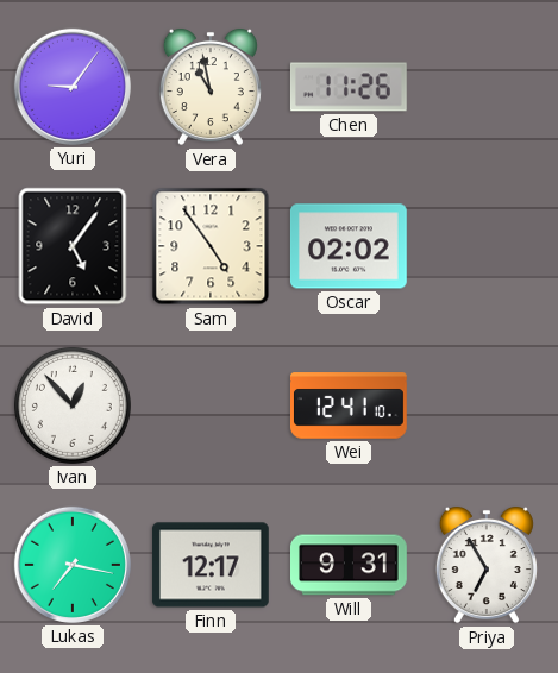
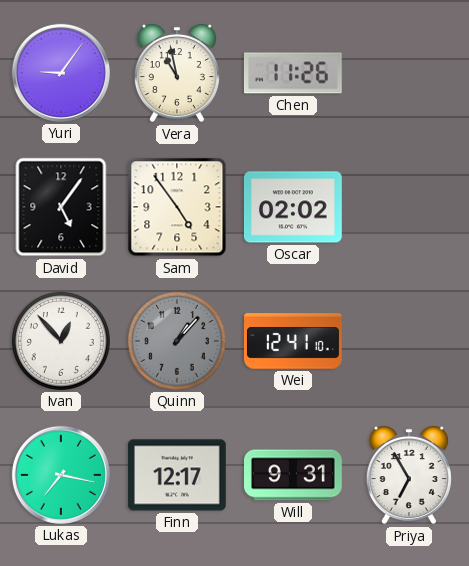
Quinn: none -> 1:07
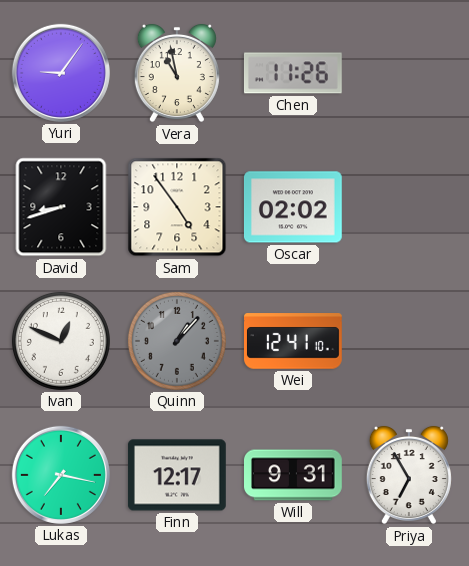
David: 5:06 -> 8:42
Ivan: 12:53 -> 12:49
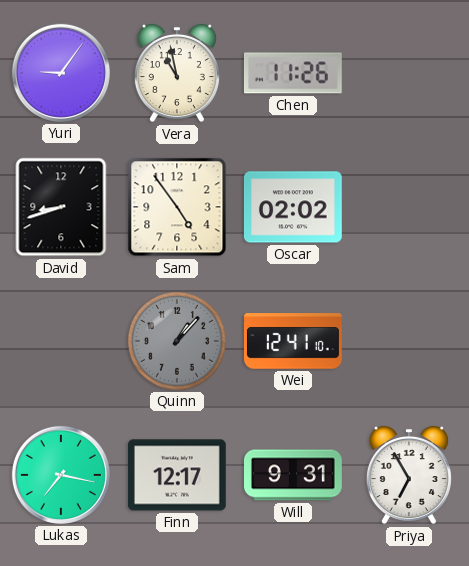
Ivan: 12:49 -> none
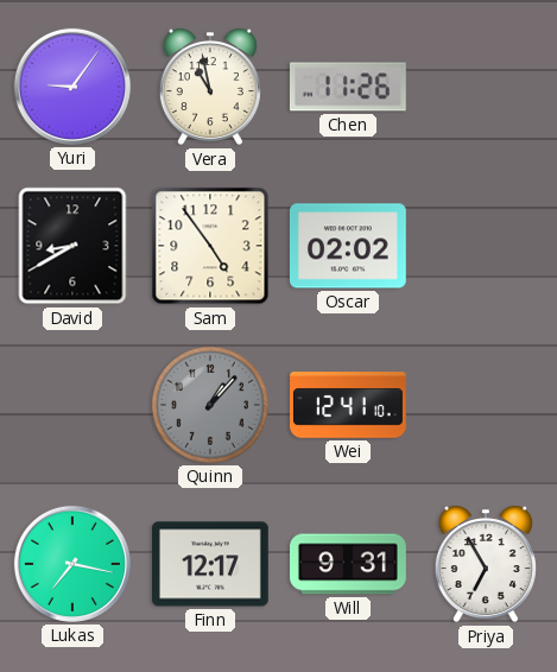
David: 8:42 -> 8:40
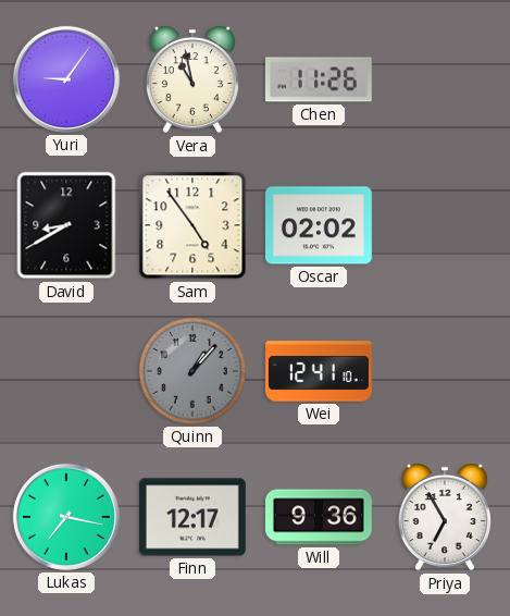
Will: 9:31 -> 9:36
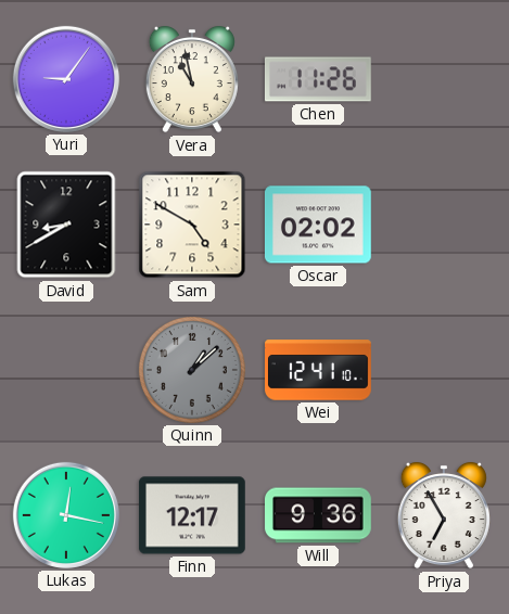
Sam: 4:54 -> 4:50
Quinn: 1:07 -> 1:08
Lukas: 7:17 -> 12:17
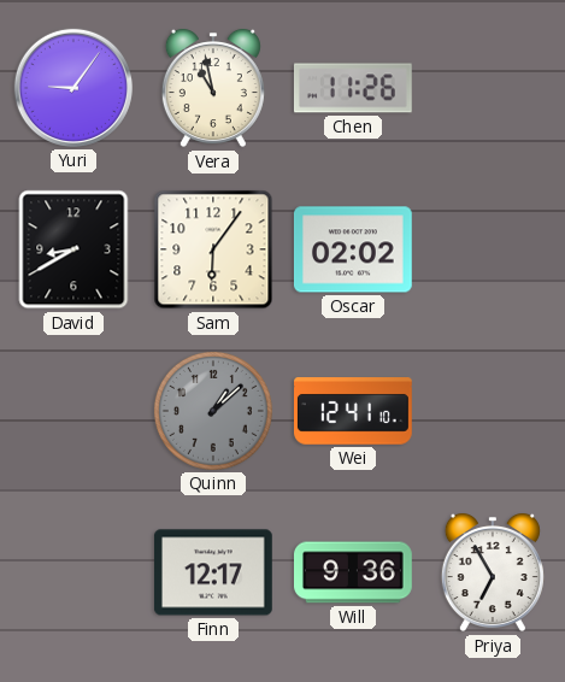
Sam: 4:50 -> 6:06
Lukas: 12:17 -> none
